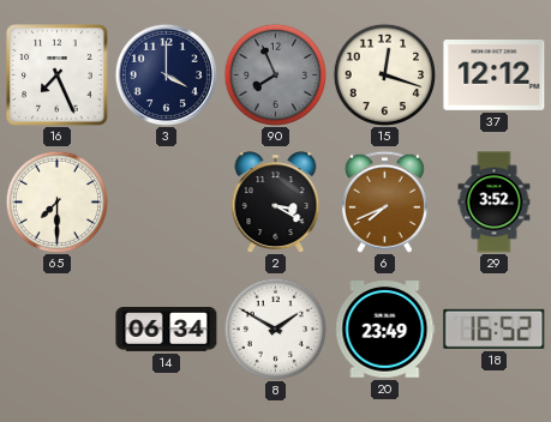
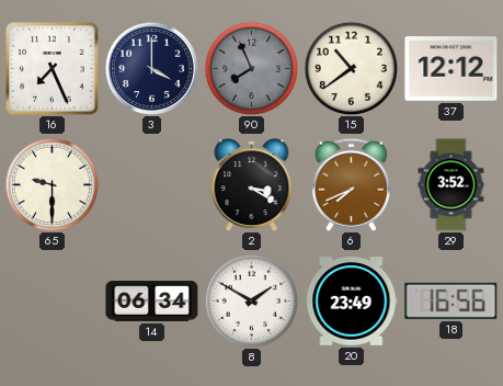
15: 12:18 -> 10:39
65: 7:30 -> 9:30
18: 16:52 -> 16:56
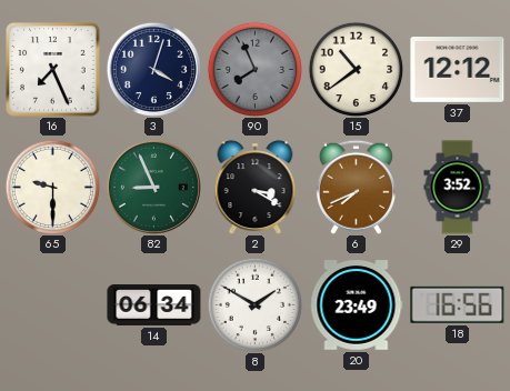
3: 4:00 -> 4:03
82: none -> 8:56
